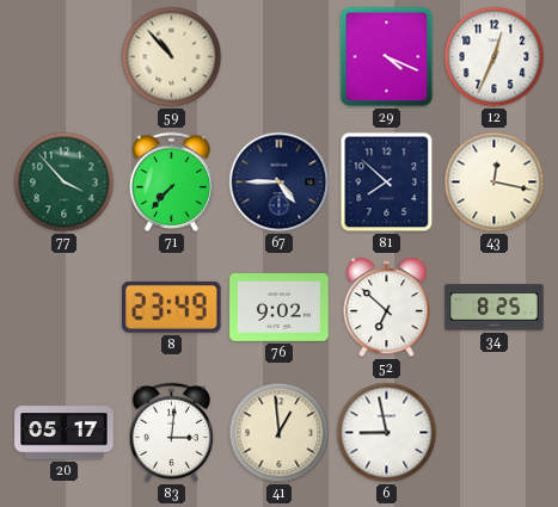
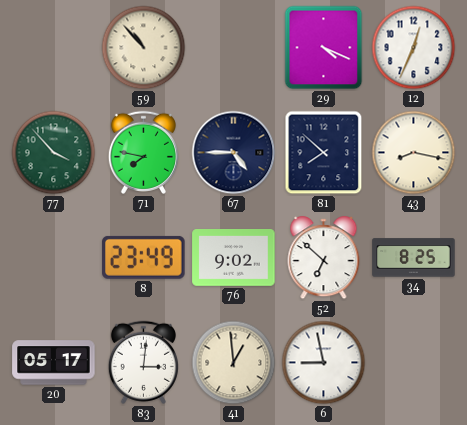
71: 7:37 -> 7:47
43: 12:17 -> 8:17
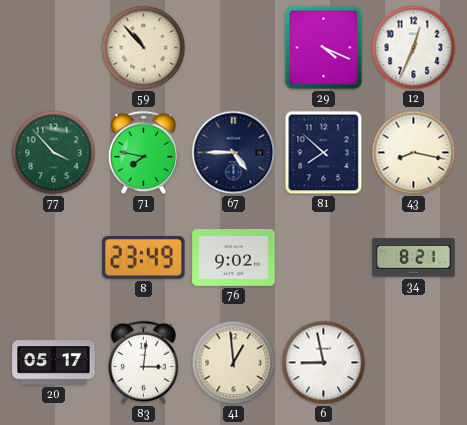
52: 6:52 -> none
34: 8:25 -> 8:21
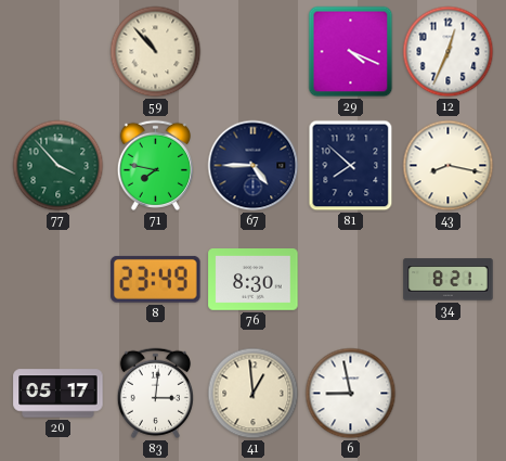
76: 9:02 -> 8:30
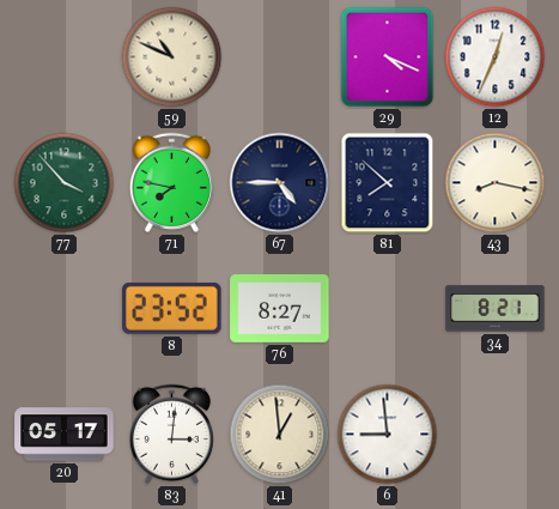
59: 10:53 -> 10:49
8: 23:49 -> 23:52
76: 8:30 -> 8:27
6: 8:58 -> 8:59
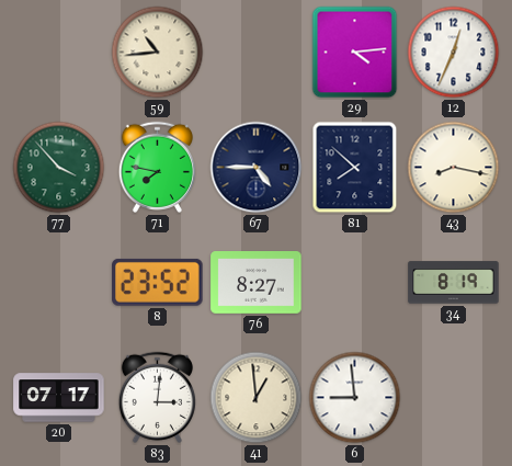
59: 10:49 -> 10:44
29: 4:19 -> 4:14
34: 8:21 -> 8:19
20: 05:17 -> 07:17
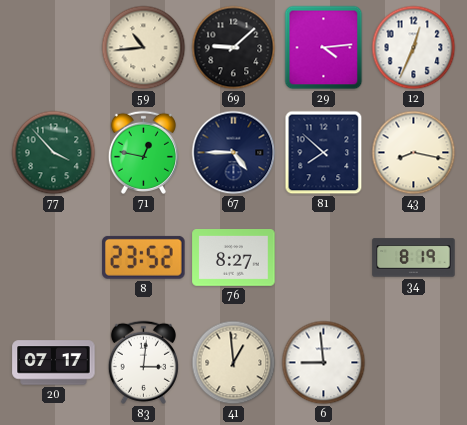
69: none -> 9:08
71: 7:47 -> 12:47
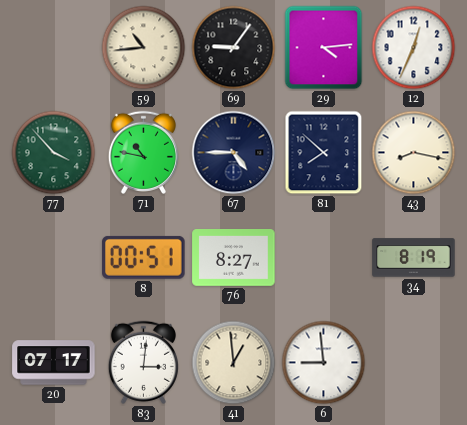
69: 9:08 -> 9:06
71: 12:47 -> 10:47
8: 23:52 -> 00:51
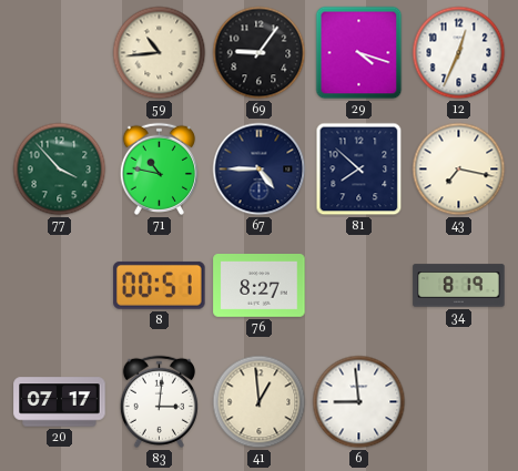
29: 4:14 -> 4:18
43: 8:17 -> 7:17
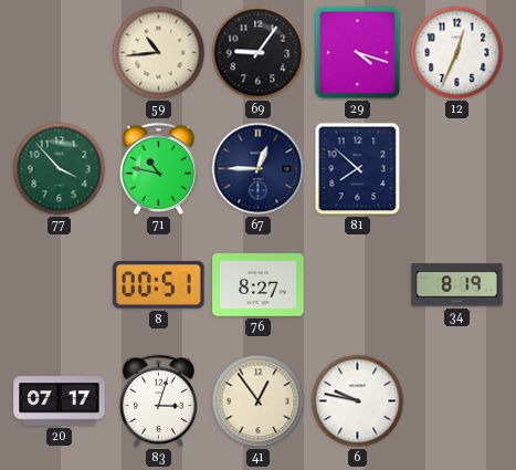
67: 4:45 -> 12:45
43: 7:17 -> none
83: 3:01 -> 3:03
41: 12:59 -> 12:54
6: 8:59 -> 9:47
